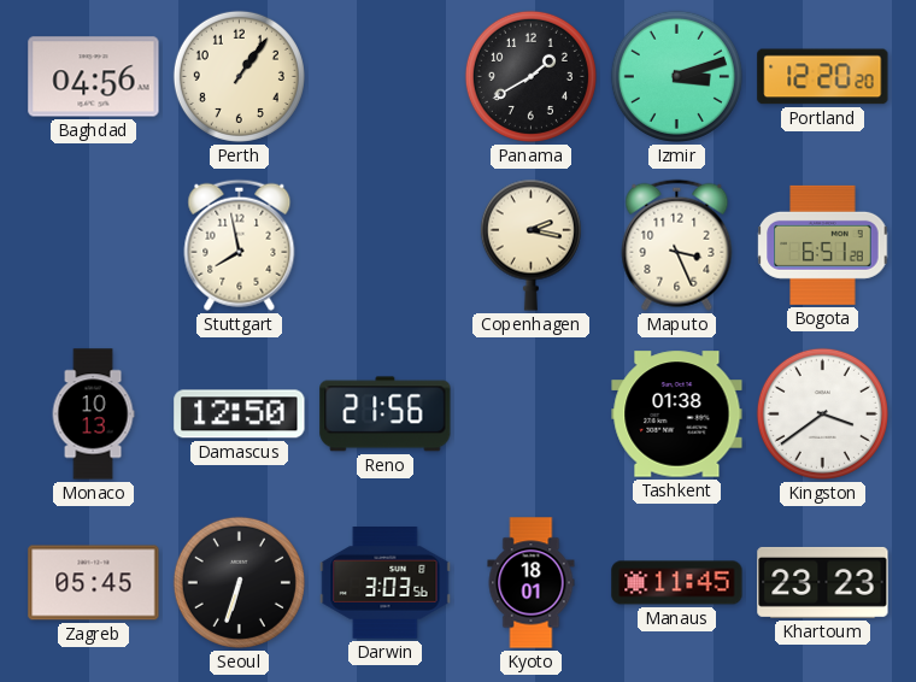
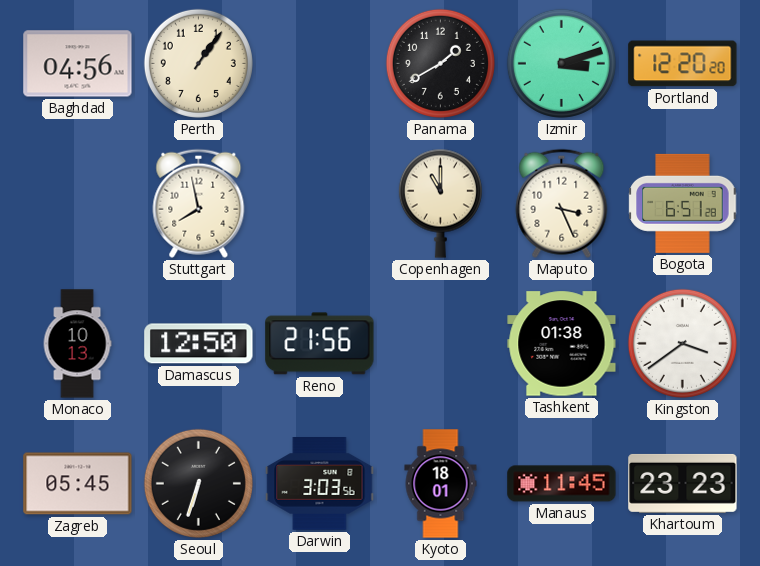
Copenhagen: 2:17 -> 11:00
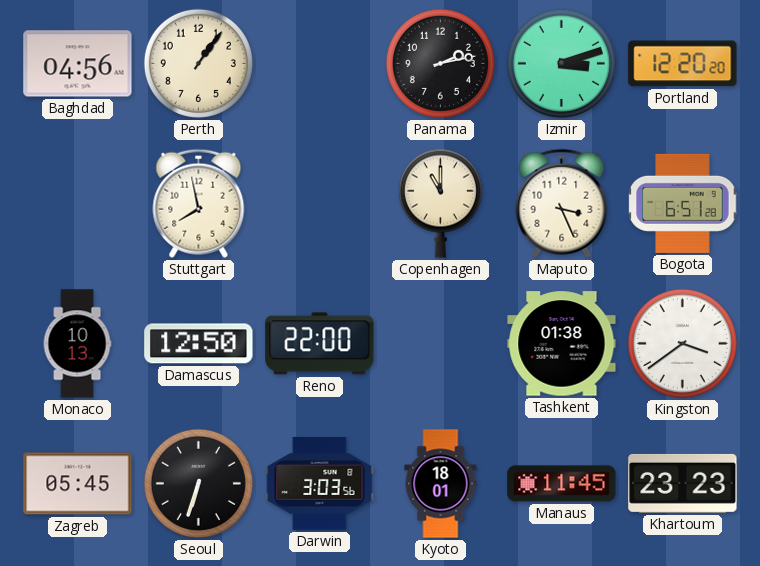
Panama: 1:40 -> 2:13
Reno: 21:56 -> 22:00
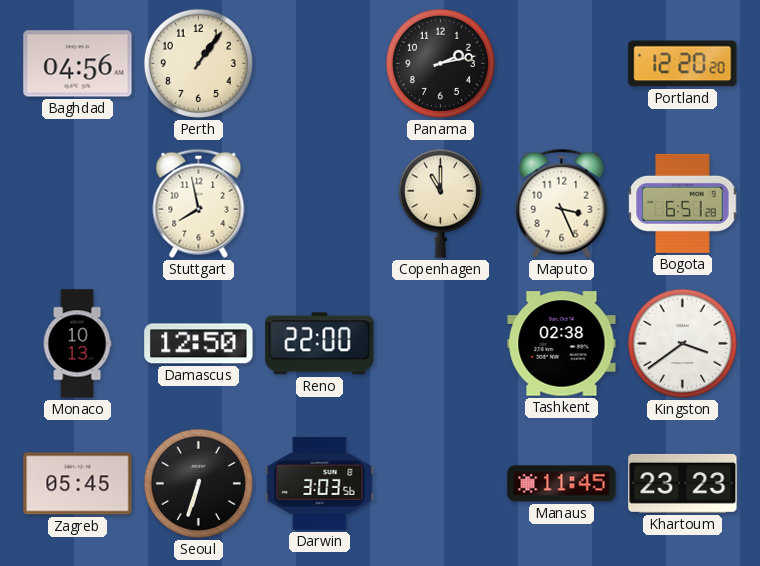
Izmir: 3:12 -> none
Tashkent: 01:38 -> 02:38
Kyoto: 18:01 -> none
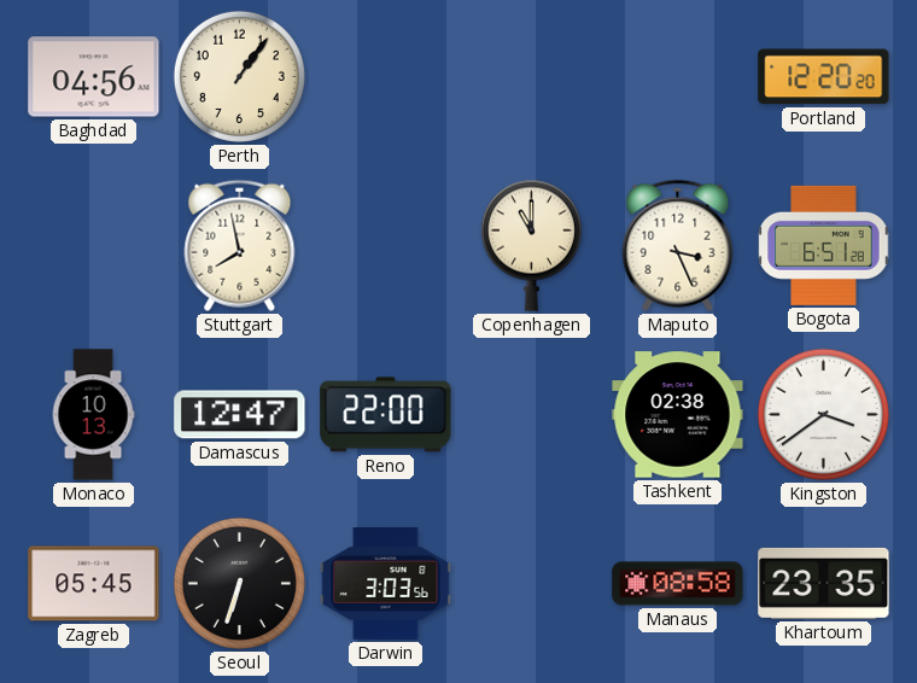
Panama: 2:13 -> none
Damascus: 12:50 -> 12:47
Manaus: 11:45 -> 08:58
Khartoum: 23:23 -> 23:35
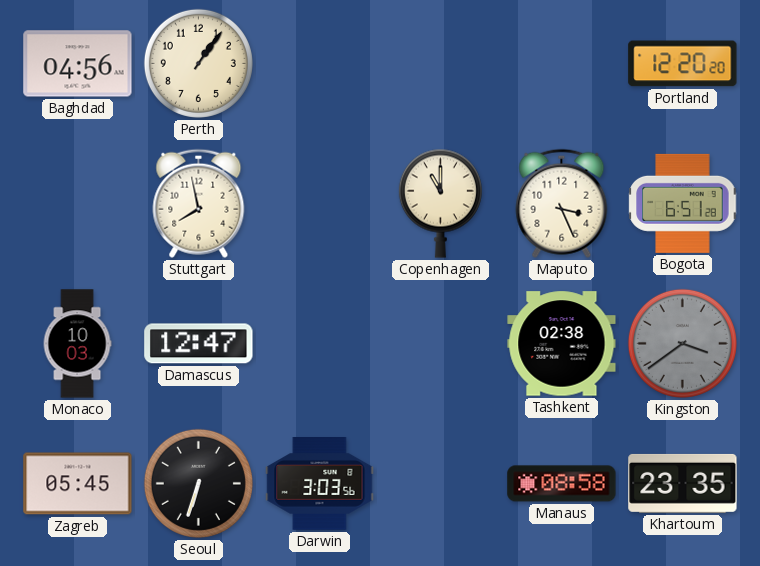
Monaco: 10:13 -> 10:03
Reno: 22:00 -> none
Kingston dial: white -> grey
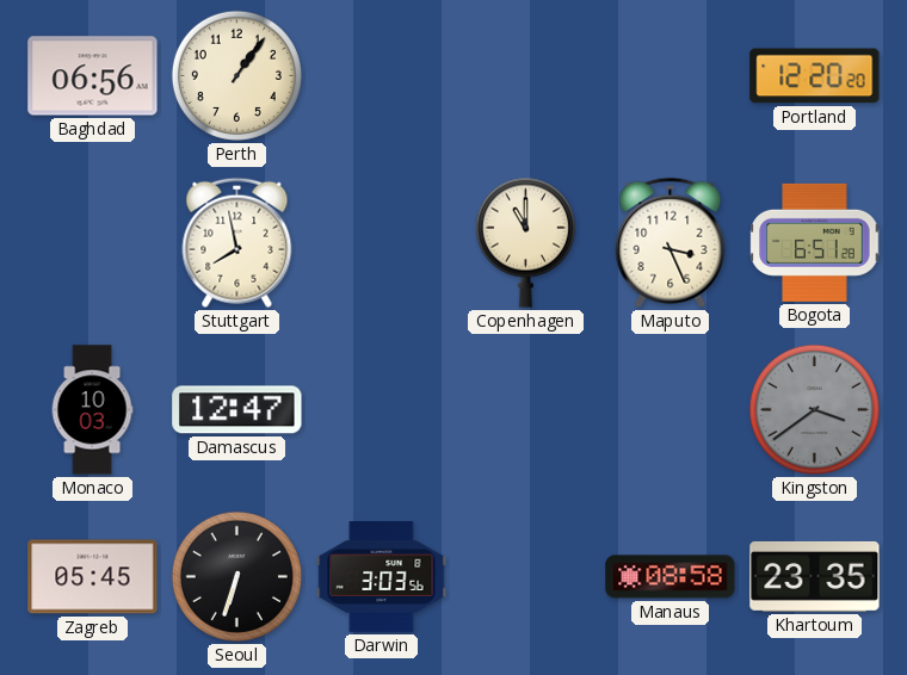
Baghdad: 04:56 -> 06:56
Tashkent: 02:38 -> none
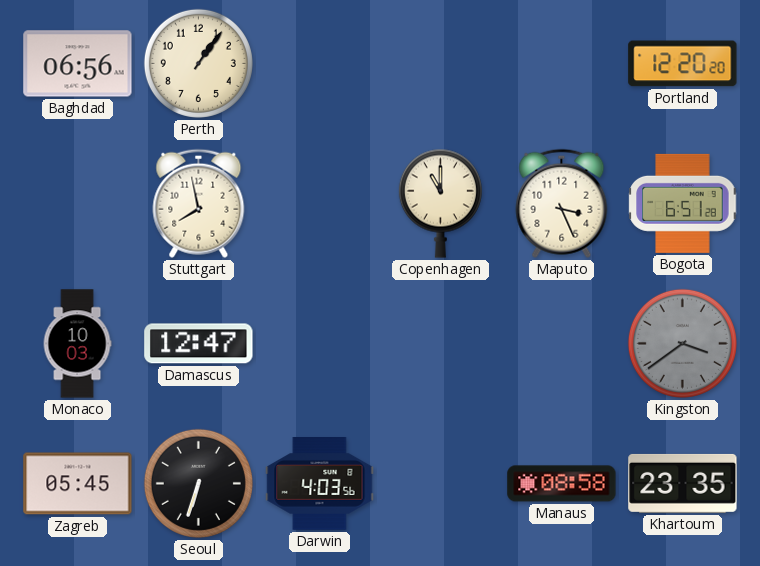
Darwin: 3:03 -> 4:03
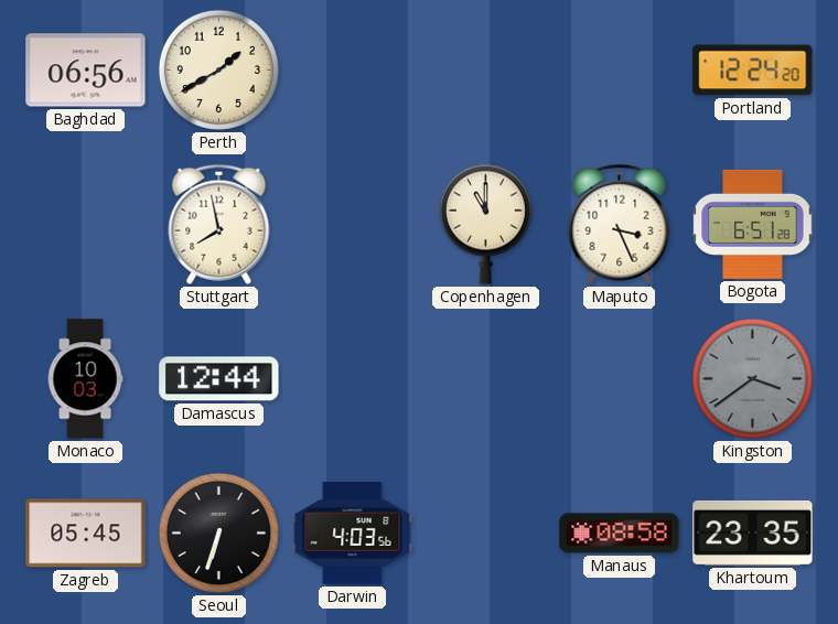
Perth: 1:06 -> 1:40
Portland: 12:20 -> 12:24
Damascus: 12:47 -> 12:44
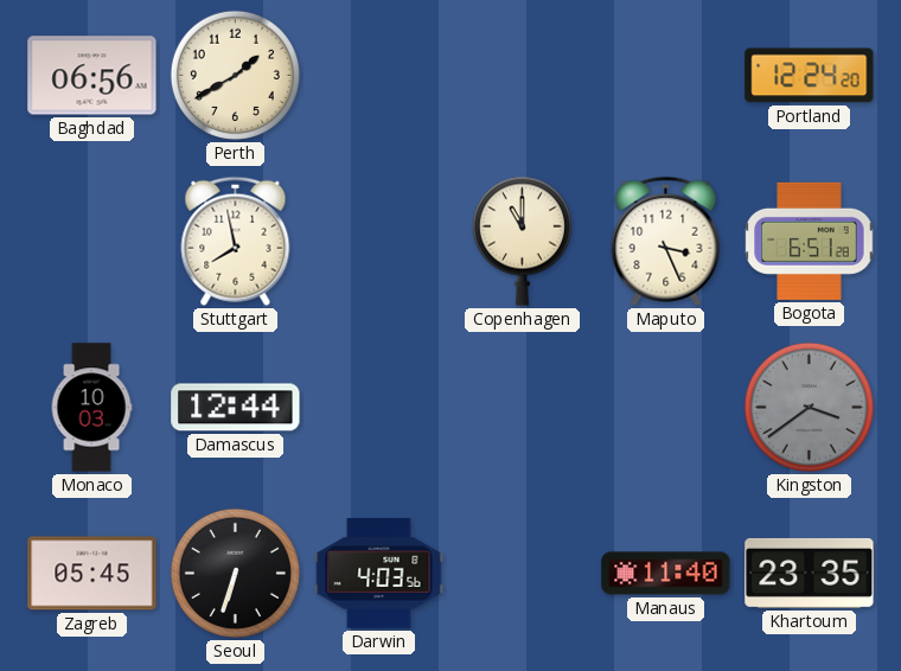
Manaus: 08:58 -> 11:40
